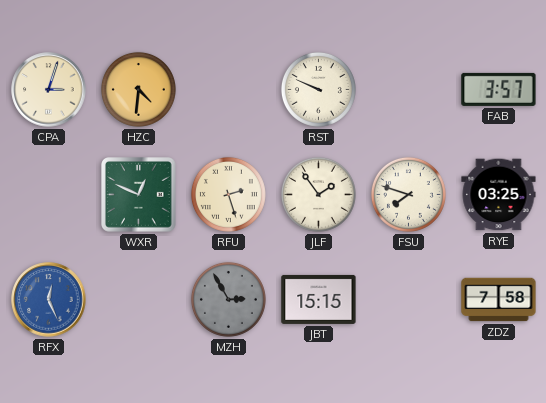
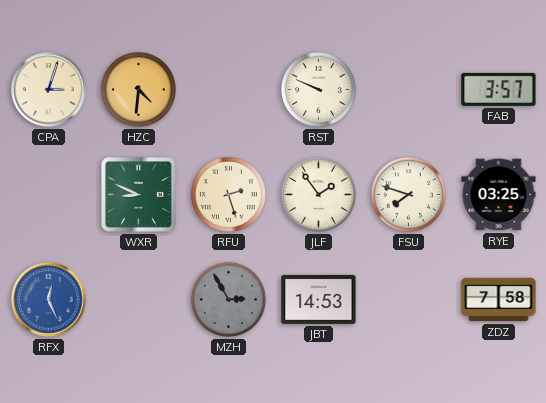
WXR: 12:49 -> 8:49
JBT: 15:15 -> 14:53
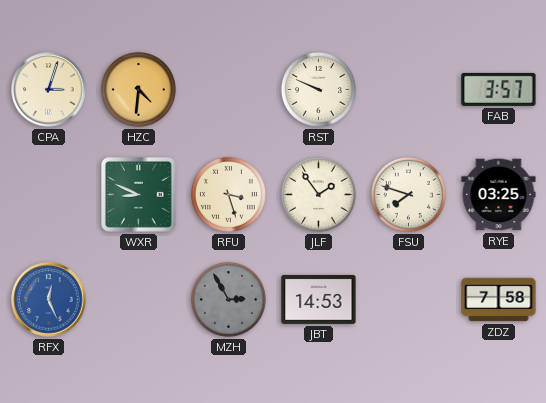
RFU: 2:27 -> 3:27
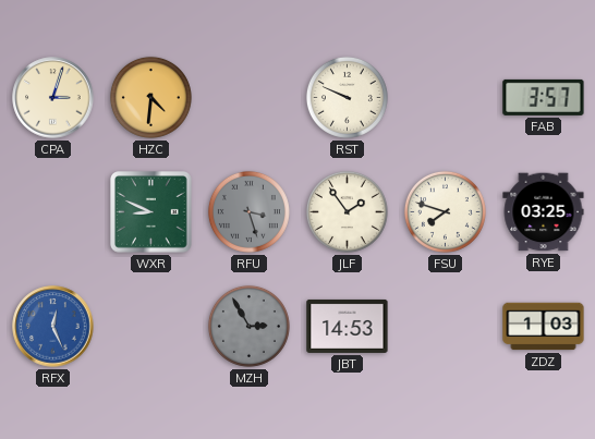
RFU dial: cream -> grey
ZDZ: 7:58 -> 1:03
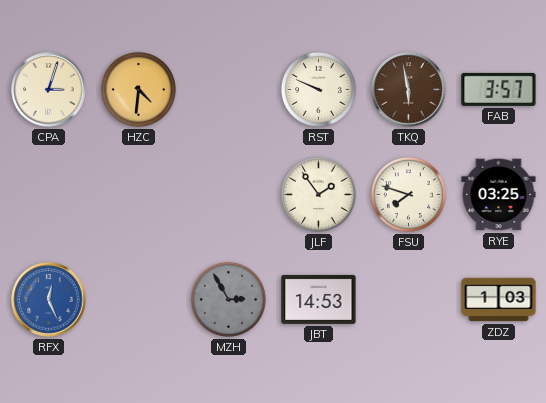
TKQ: none -> 5:58
WXR: 8:49 -> none
RFU: 3:27 -> none
